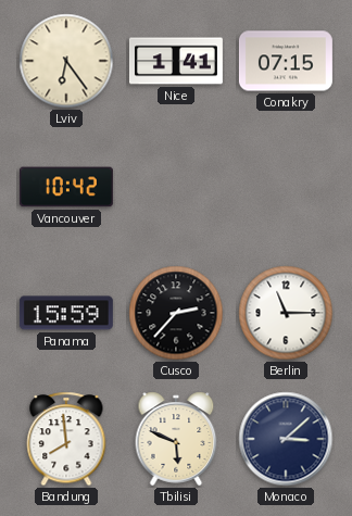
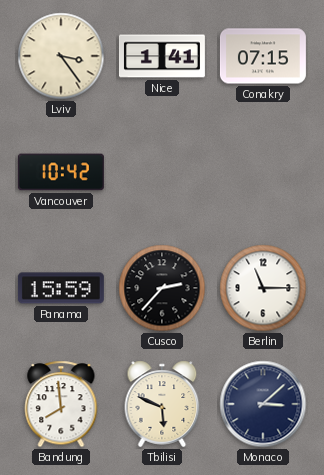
Lviv: 6:24 -> 3:24
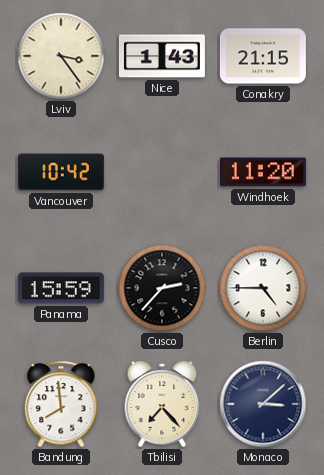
Nice: 1:41 -> 1:43
Conakry: 07:15 -> 21:15
Windhoek: none -> 11:20
Berlin: 11:15 -> 4:45
Tbilisi: 5:49 -> 7:23
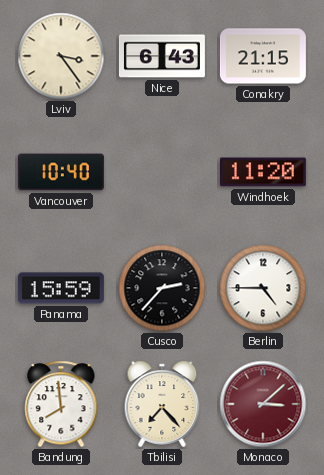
Nice: 1:43 -> 6:43
Vancouver: 10:42 -> 10:40
Monaco dial: navy -> burgundy
